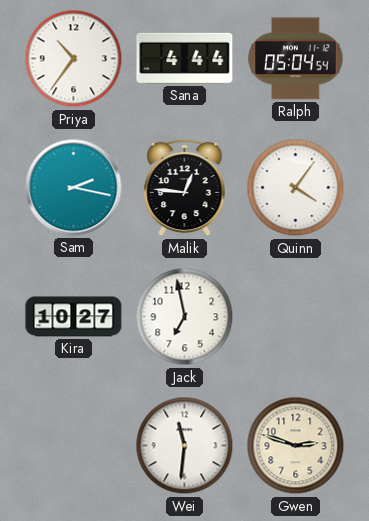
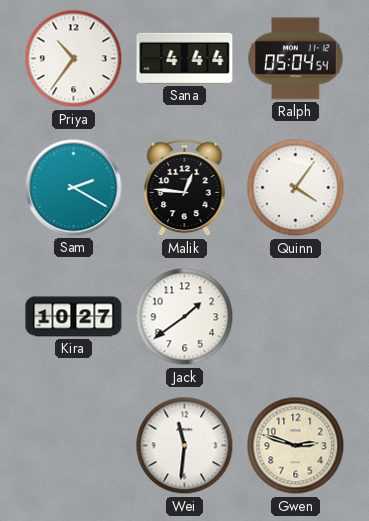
Sam: 2:17 -> 2:20
Jack: 6:58 -> 1:39
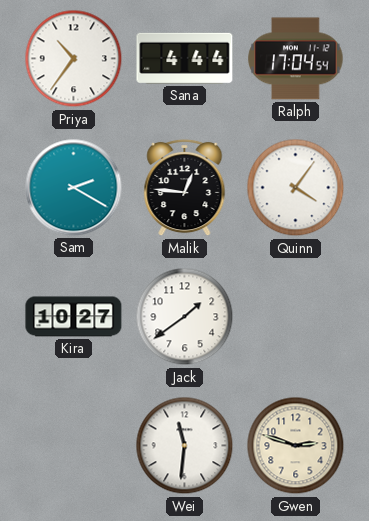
Ralph: 05:04 -> 17:04
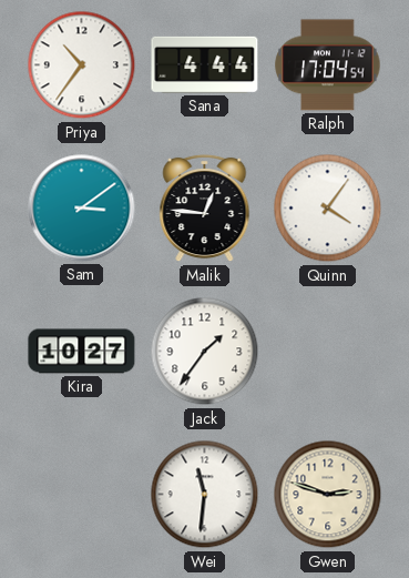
Sam: 2:20 -> 3:09
Jack: 1:39 -> 1:36
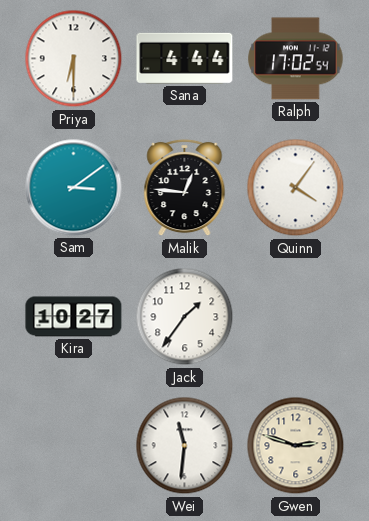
Priya: 10:36 -> 6:30
Ralph: 17:04 -> 17:02
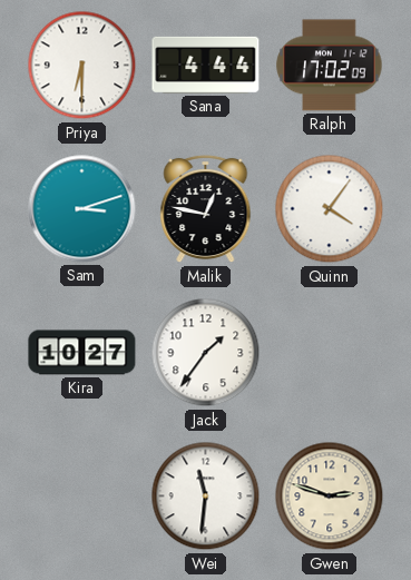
Ralph: 17:02:54 -> 17:02:09
Sam: 3:09 -> 3:12
Malik: 12:46 -> 12:47
